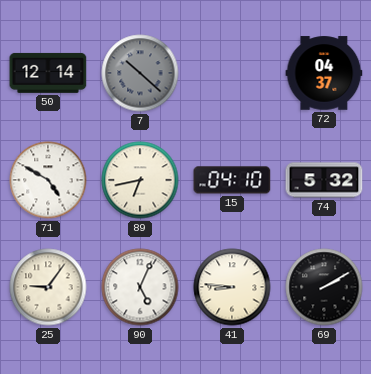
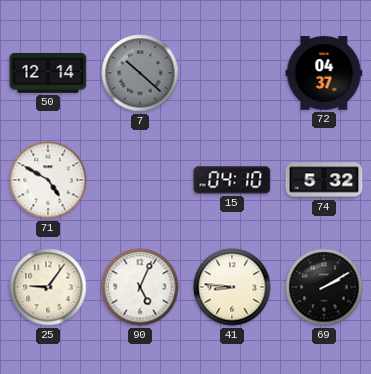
89: 6:43 -> none
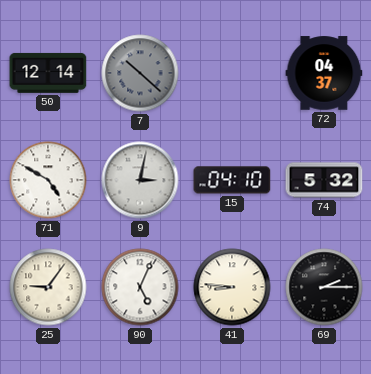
9: none -> 3:02
69: 2:10 -> 2:15
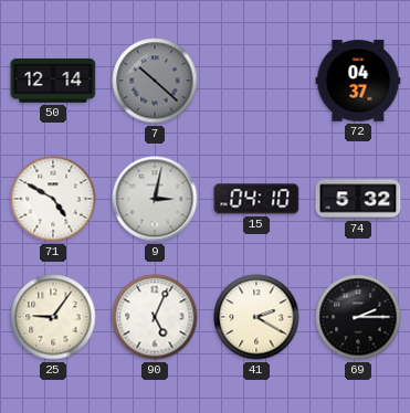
41: 8:46 -> 2:20
